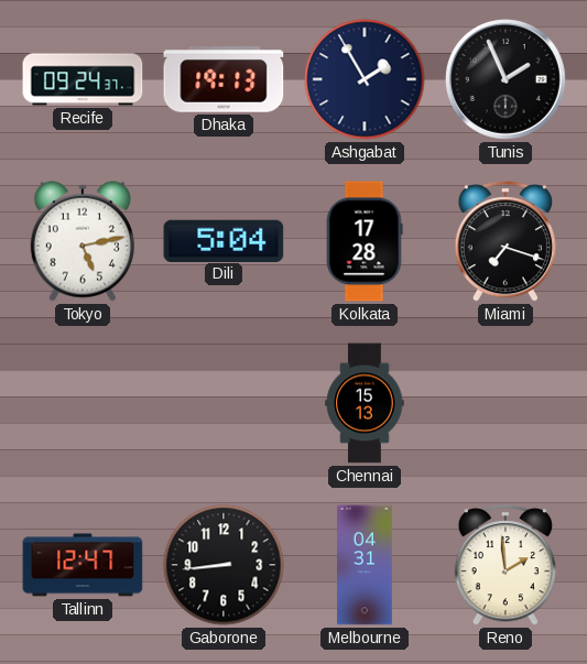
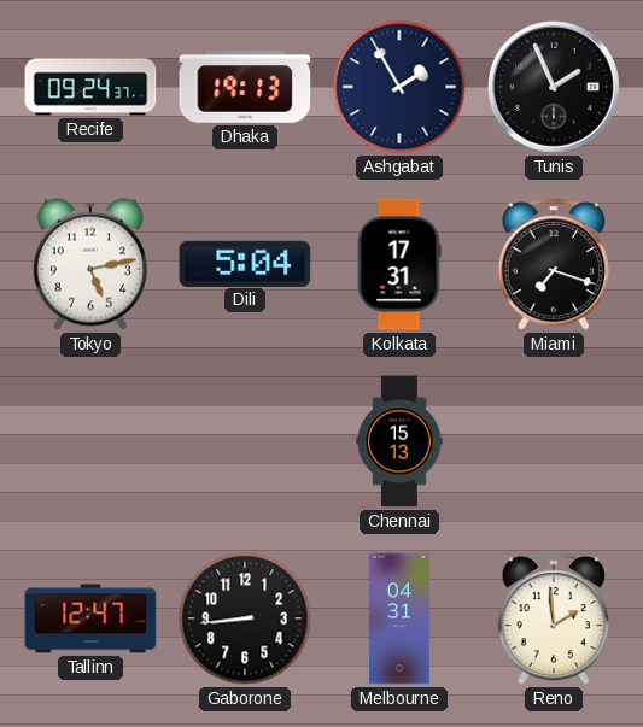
Kolkata: 17:28 -> 17:31
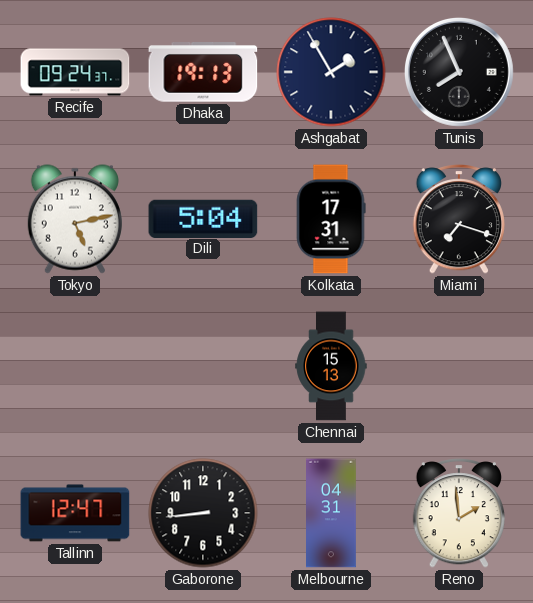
Tunis: 1:56 -> 7:56
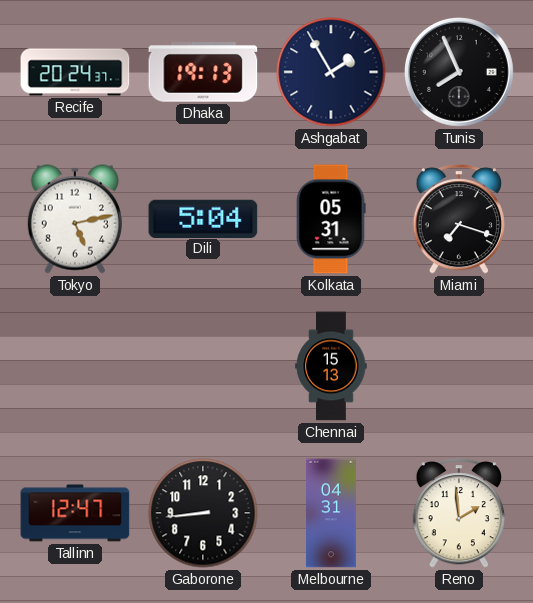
Recife: 09:24 -> 20:24
Kolkata: 17:31 -> 05:31
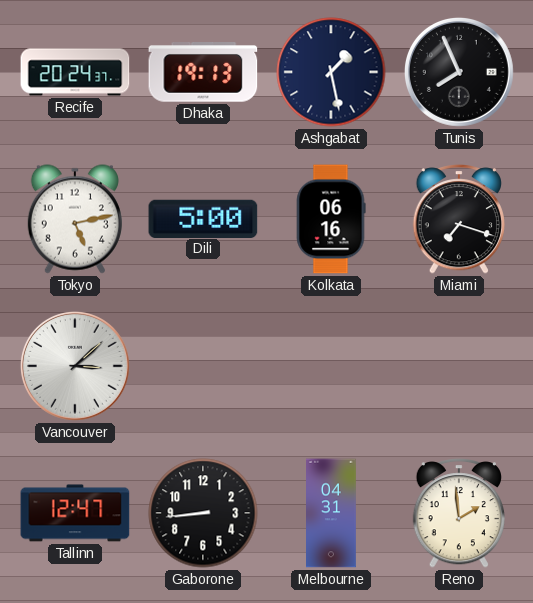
Ashgabat: 1:55 -> 1:28
Dili: 5:04 -> 5:00
Kolkata: 05:31 -> 06:16
Vancouver: none -> 3:08
Chennai: 15:13 -> none
